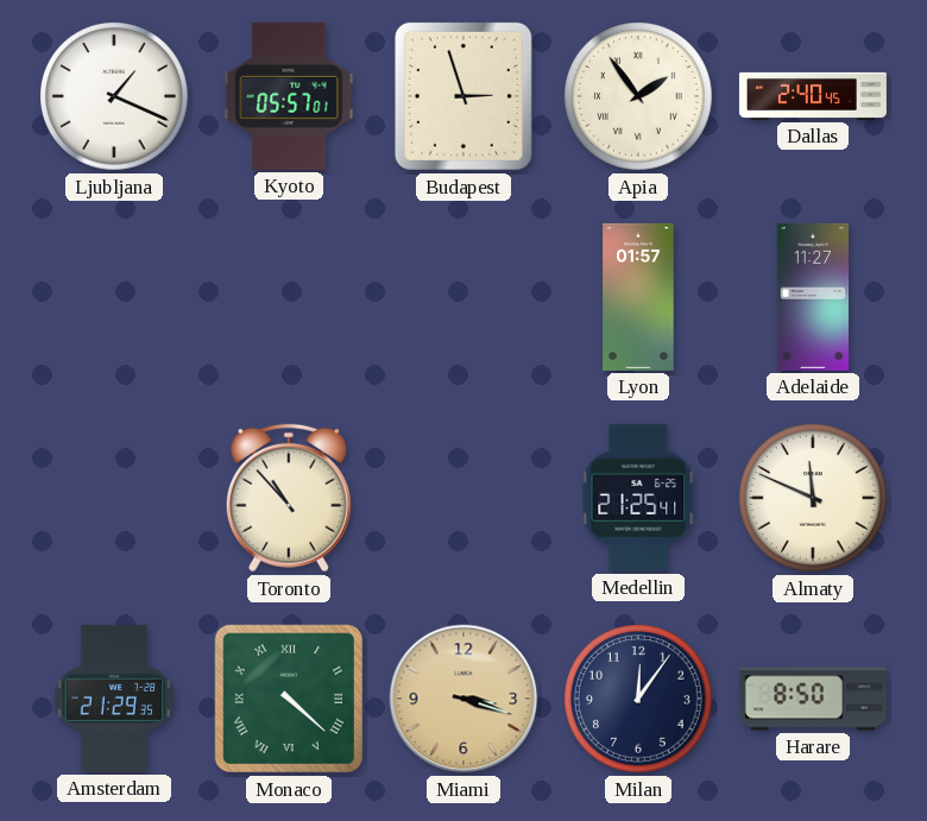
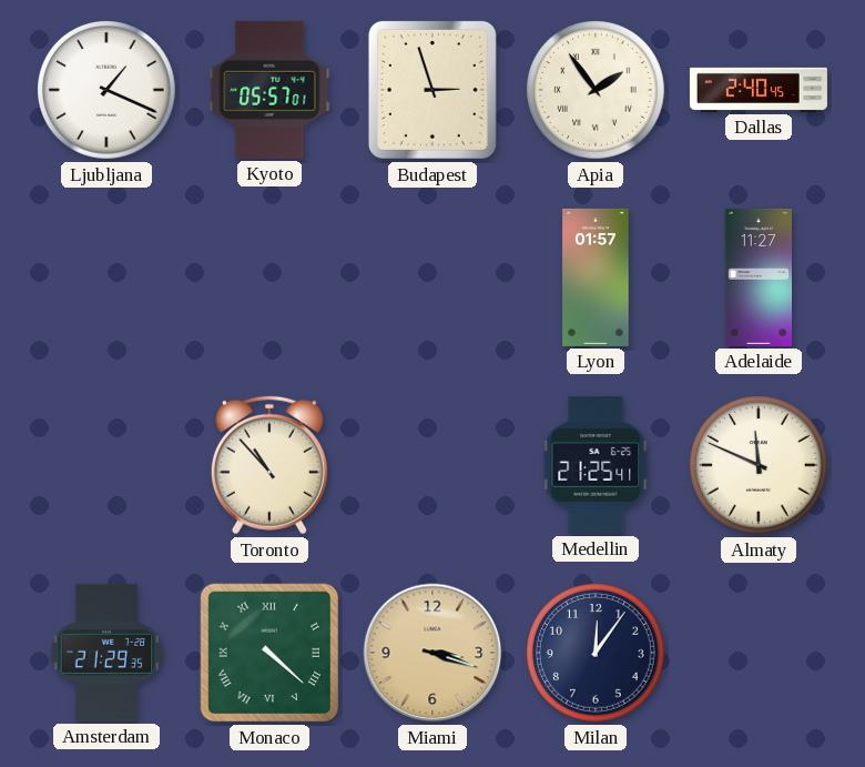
Harare: 8:50 -> none
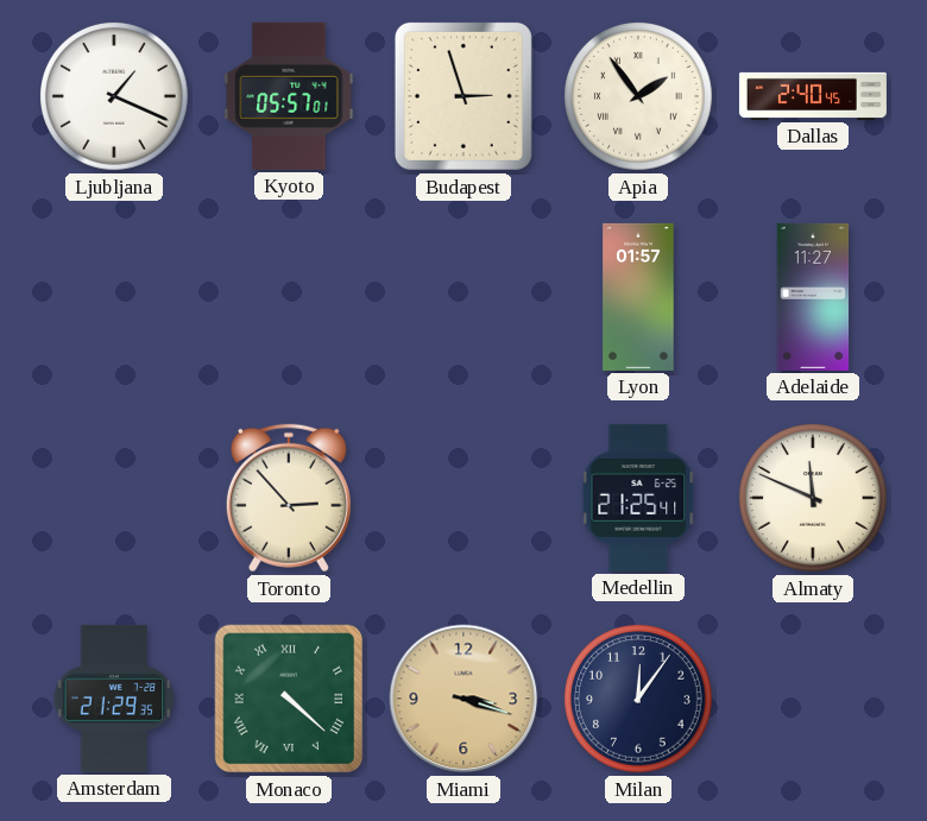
Toronto: 10:53 -> 2:53
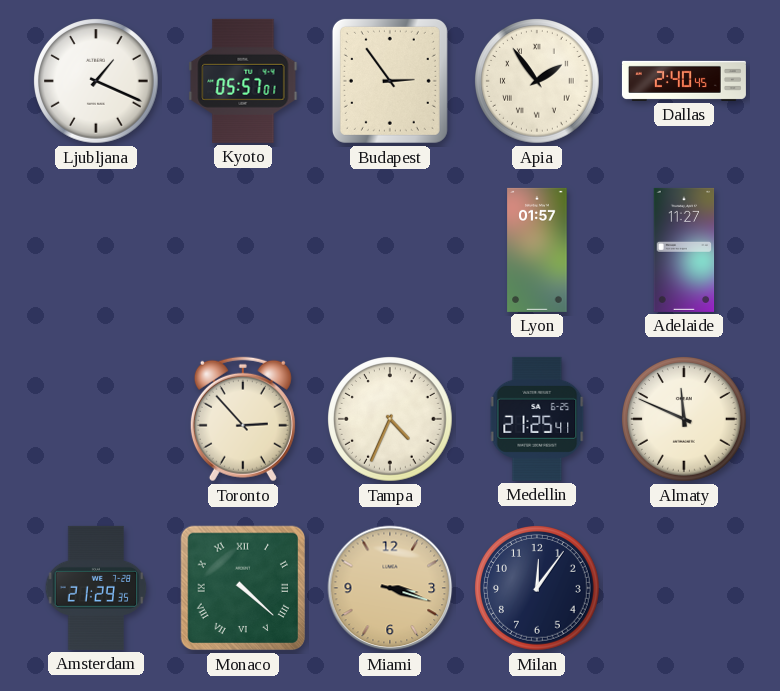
Budapest: 2:57 -> 2:54
Tampa: none -> 4:34
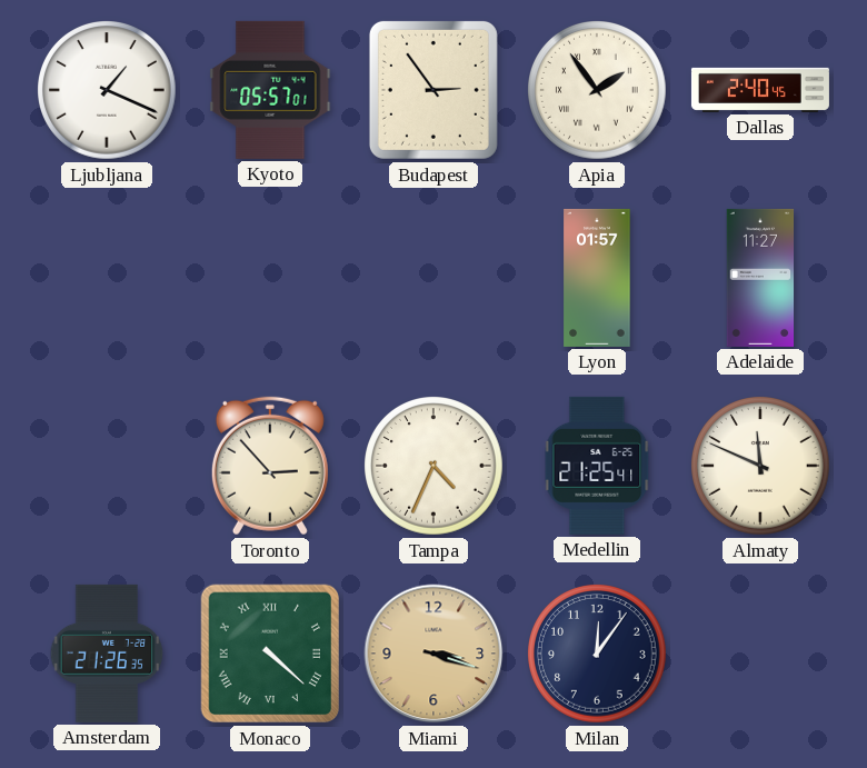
Amsterdam: 21:29 -> 21:26
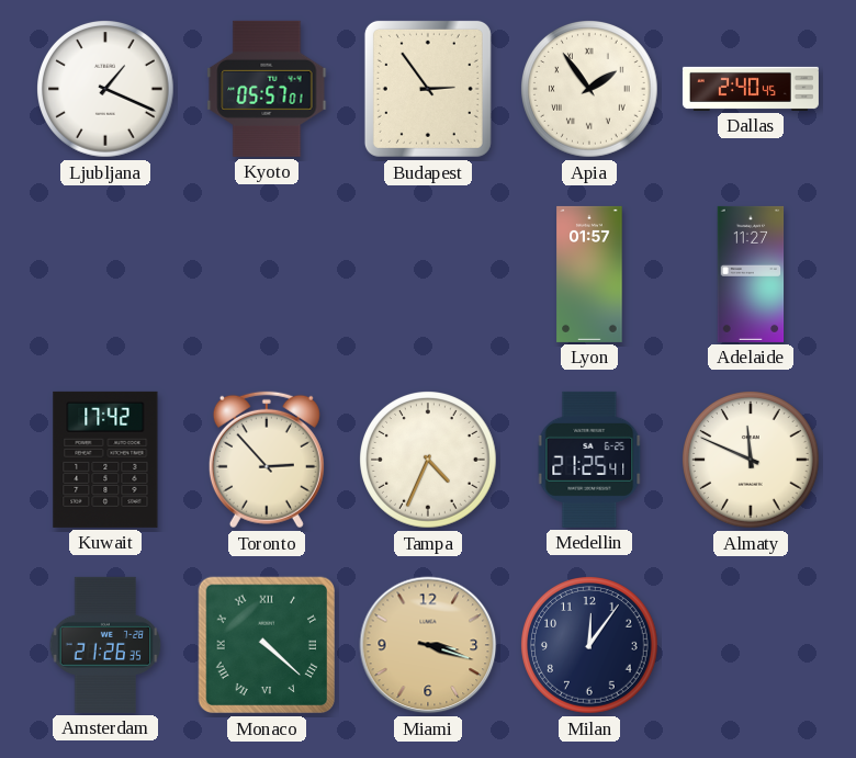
Kuwait: none -> 17:42
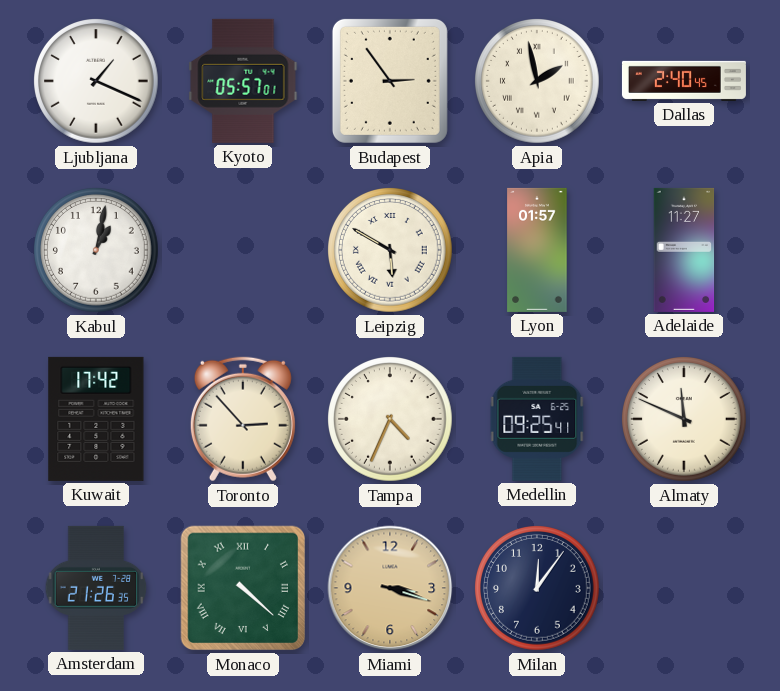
Apia: 1:54 -> 1:58
Kabul: none -> 1:02
Leipzig: none -> 5:50
Medellin: 21:25 -> 09:25
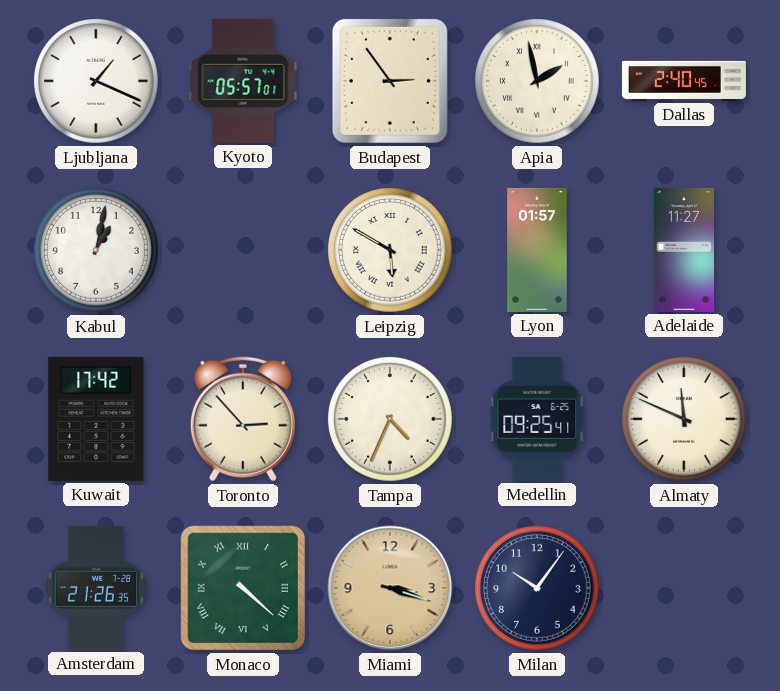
Milan: 12:06 -> 10:06
